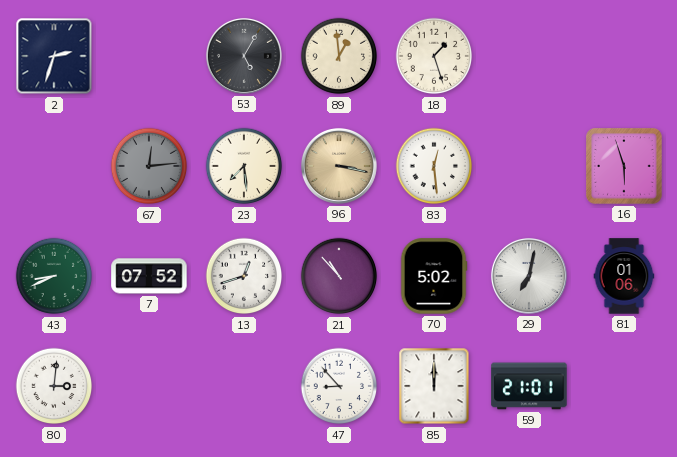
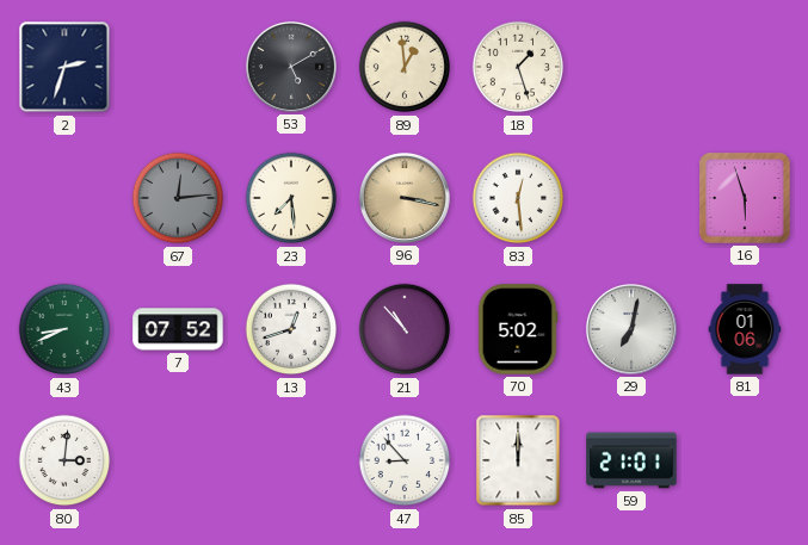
53: 5:05 -> 5:10
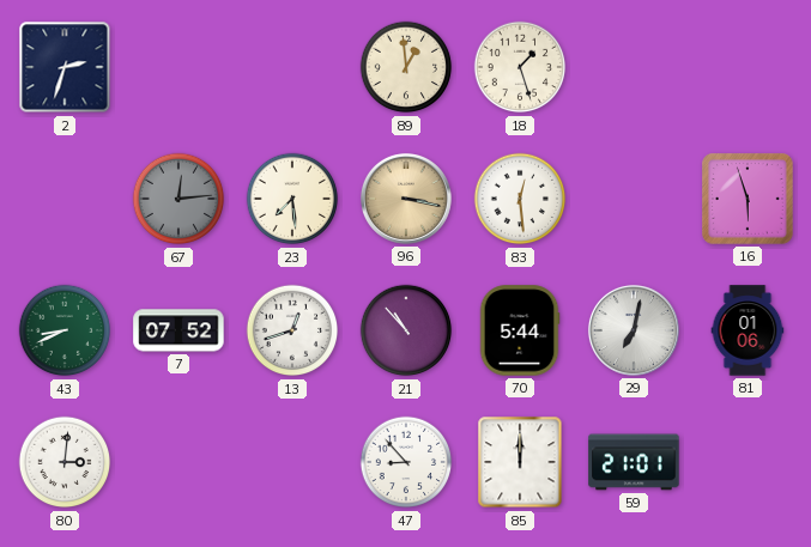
53: 5:10 -> none
70: 5:02 -> 5:44
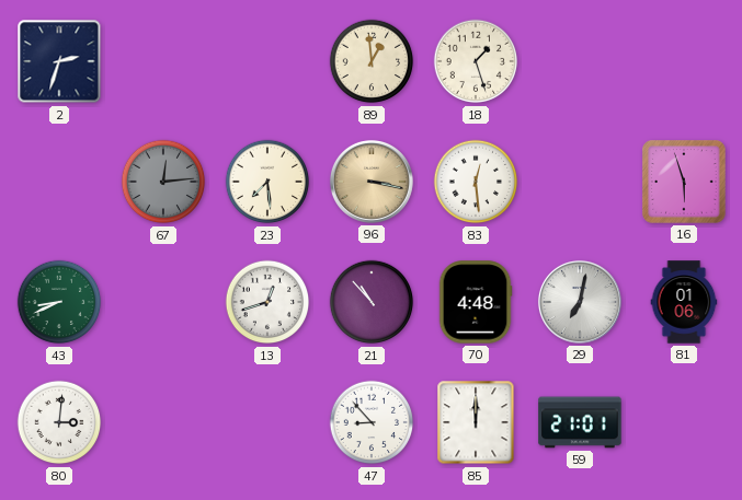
7: 07:52 -> none
70: 5:44 -> 4:48
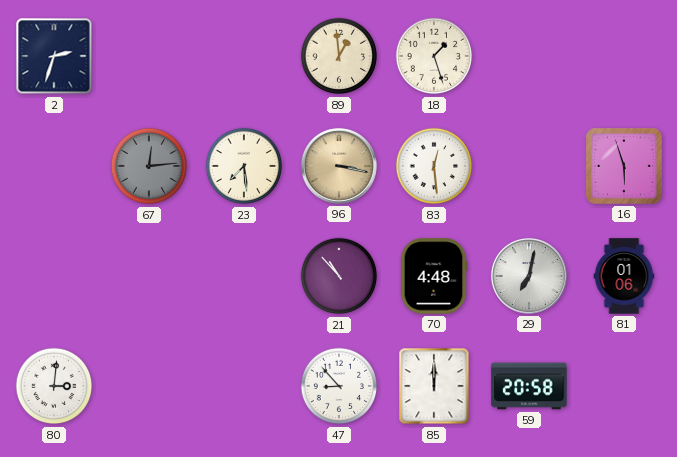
43: 8:41 -> none
13: 12:42 -> none
59: 21:01 -> 20:58
